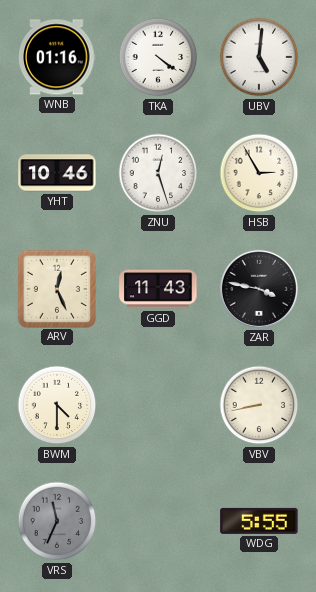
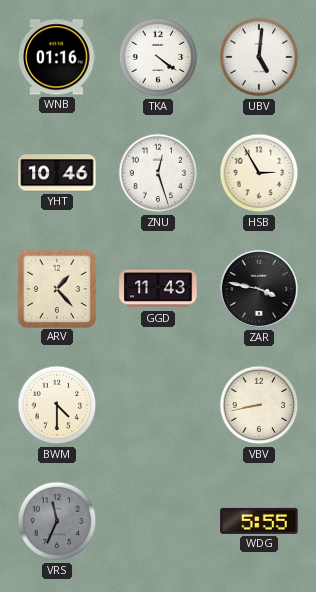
ARV: 12:26 -> 1:23
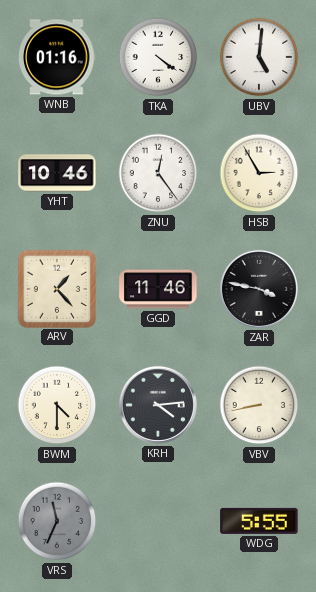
ZNU: 12:27 -> 12:24
GGD: 11:43 -> 11:46
KRH: none -> 4:14
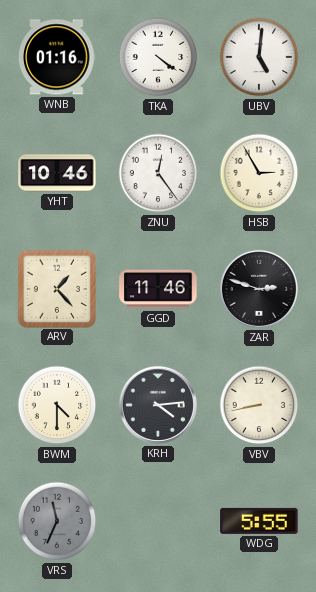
ZAR: 3:47 -> 2:48
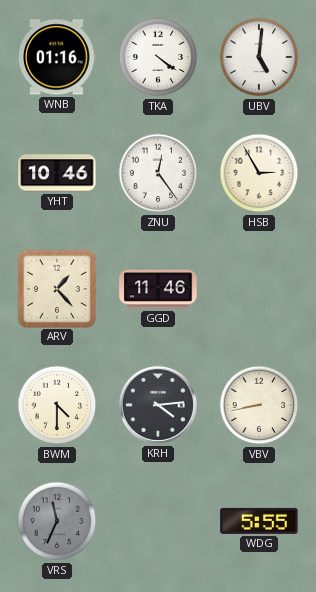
ZAR: 2:48 -> none
